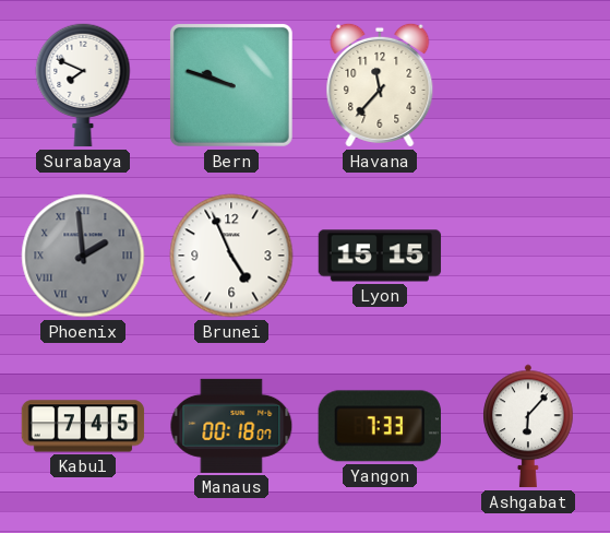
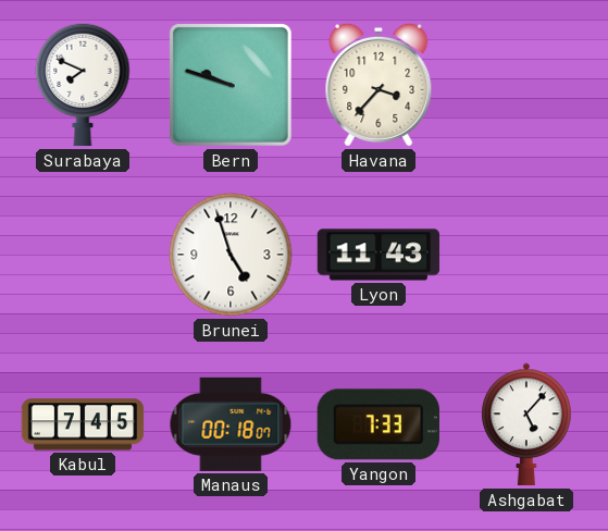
Havana: 11:37 -> 3:37
Phoenix: 1:59 -> none
Brunei: 4:56 -> 4:57
Lyon: 15:15 -> 11:43
Ashgabat: 6:07 -> 5:07
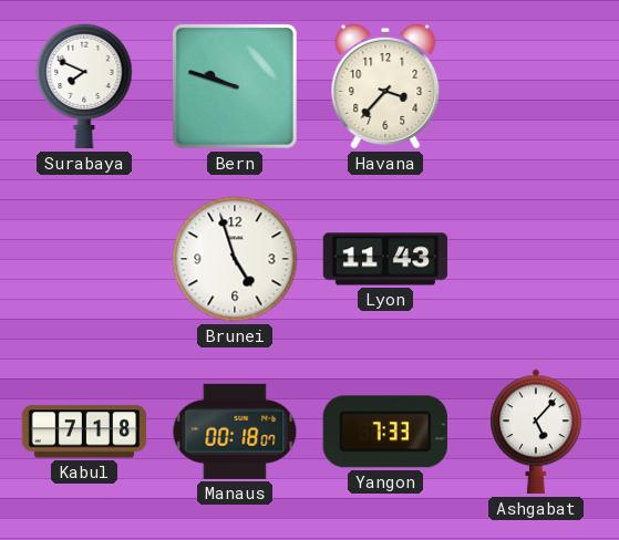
Kabul: 7:45 -> 7:18
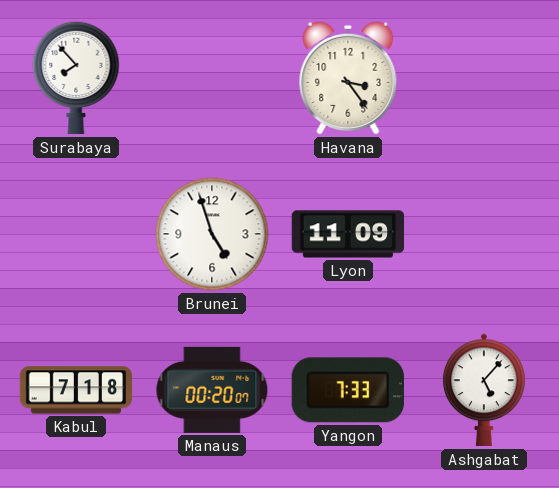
Surabaya: 7:49 -> 7:53
Bern: 9:48 -> none
Havana: 3:37 -> 3:24
Lyon: 11:43 -> 11:09
Manaus: 00:18 -> 00:20
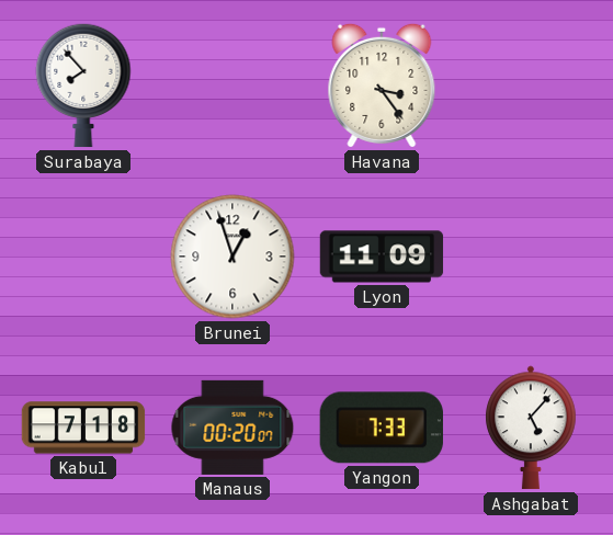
Brunei: 4:57 -> 12:57
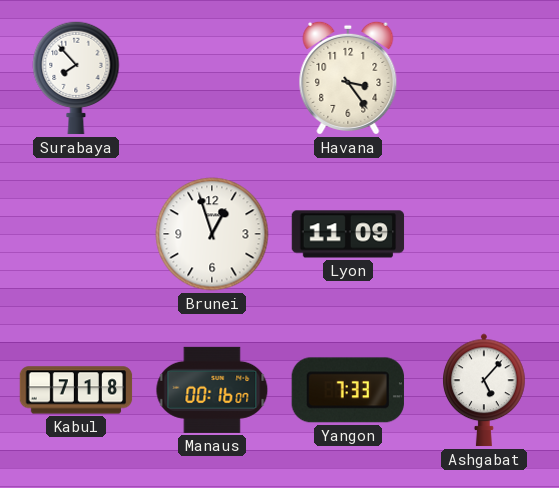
Manaus: 00:20 -> 00:16
